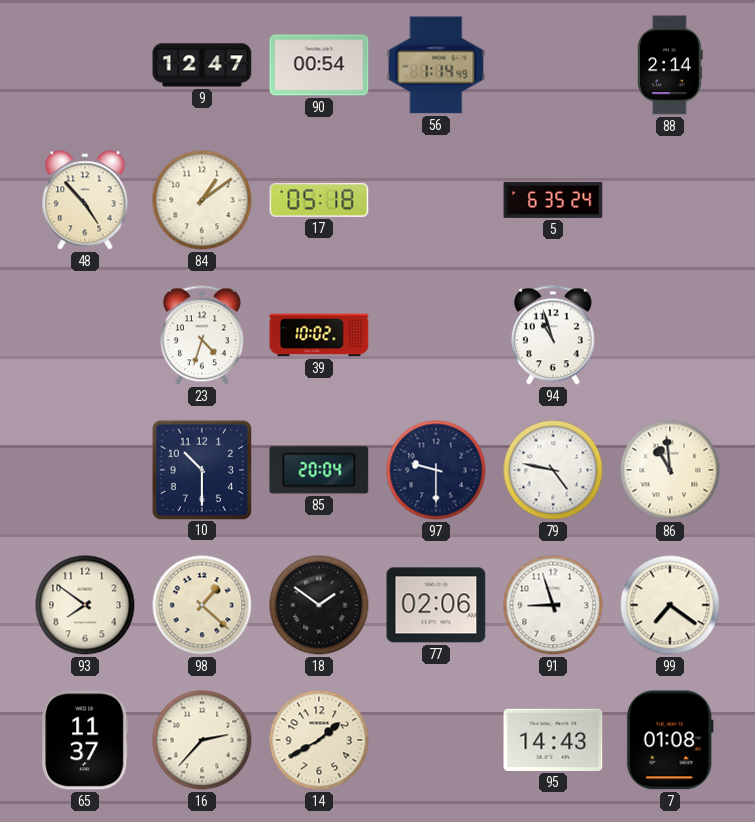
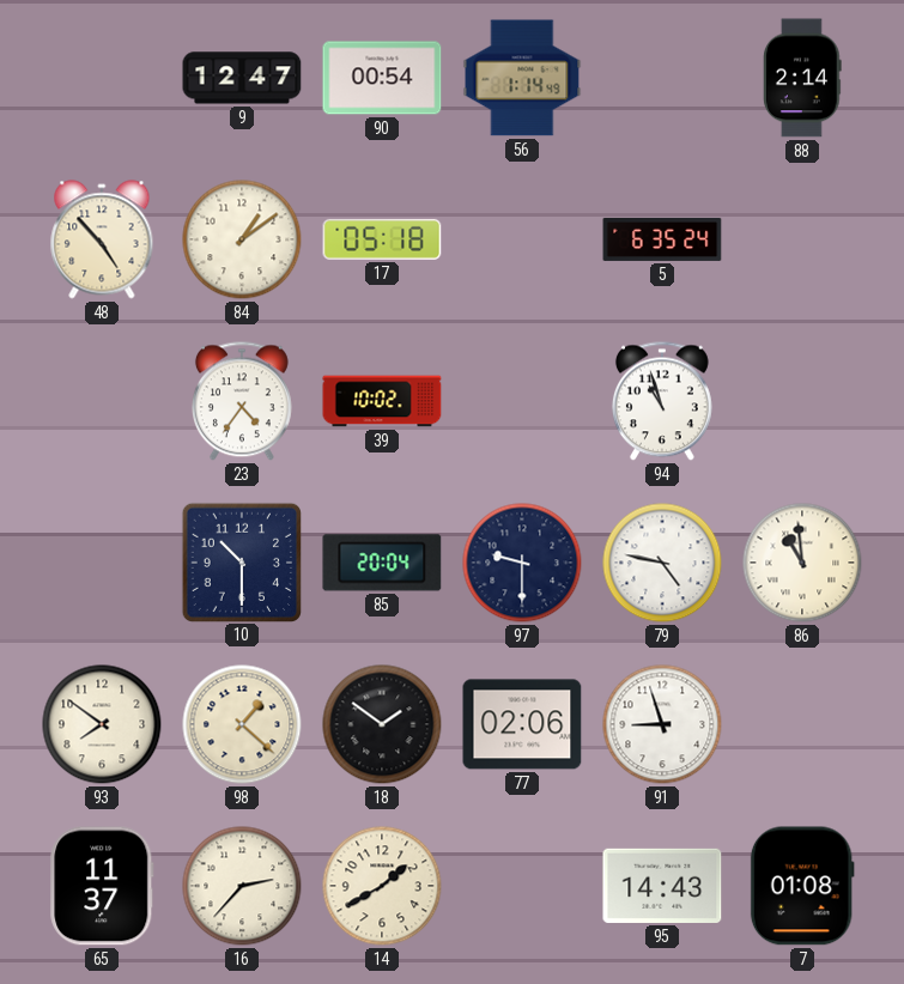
23: 4:33 -> 4:36
99: 7:21 -> none
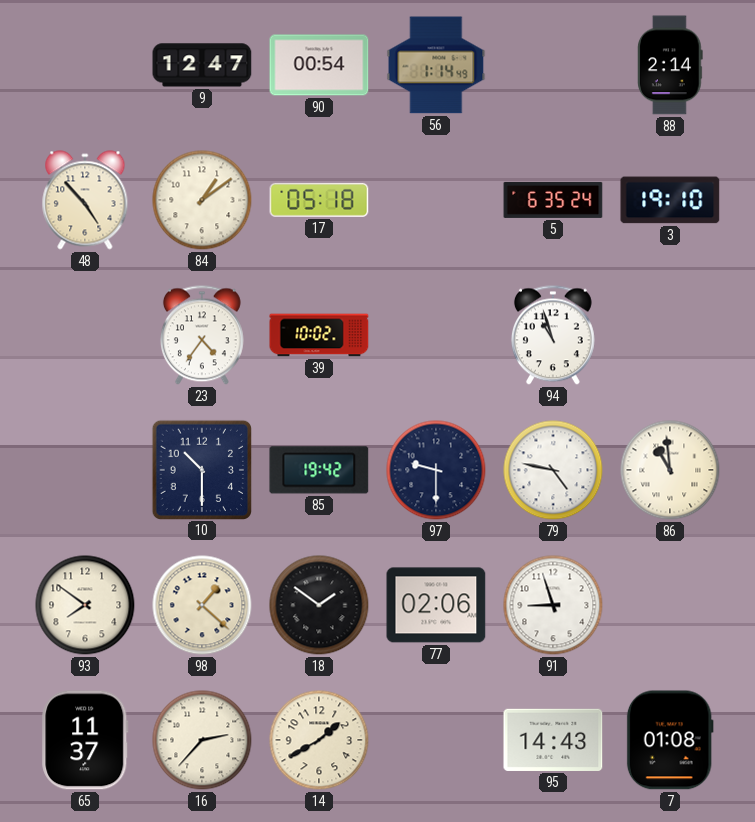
3: none -> 19:10
85: 20:04 -> 19:42
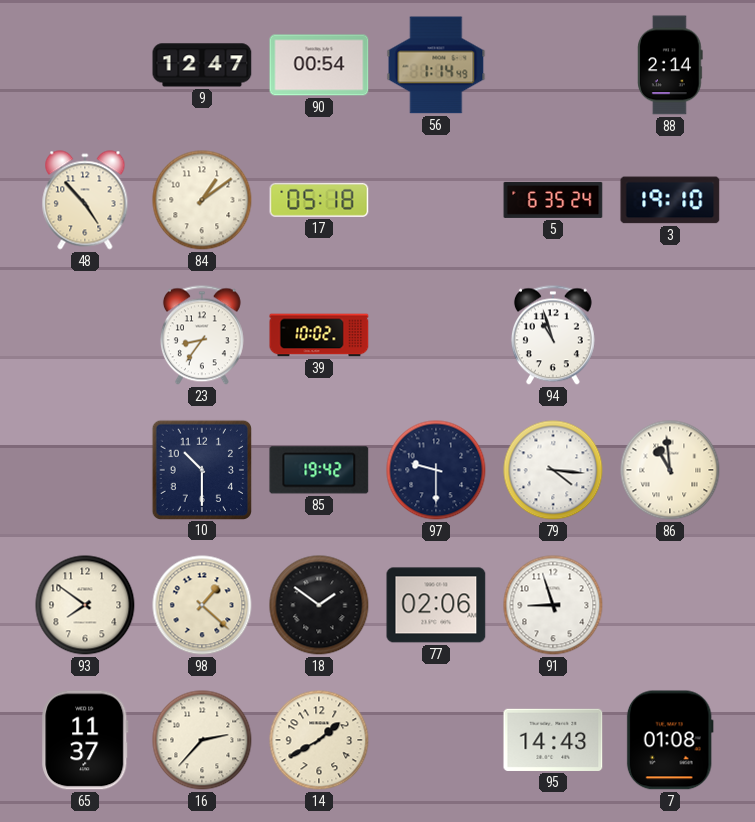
23: 4:36 -> 8:36
79: 4:47 -> 4:16
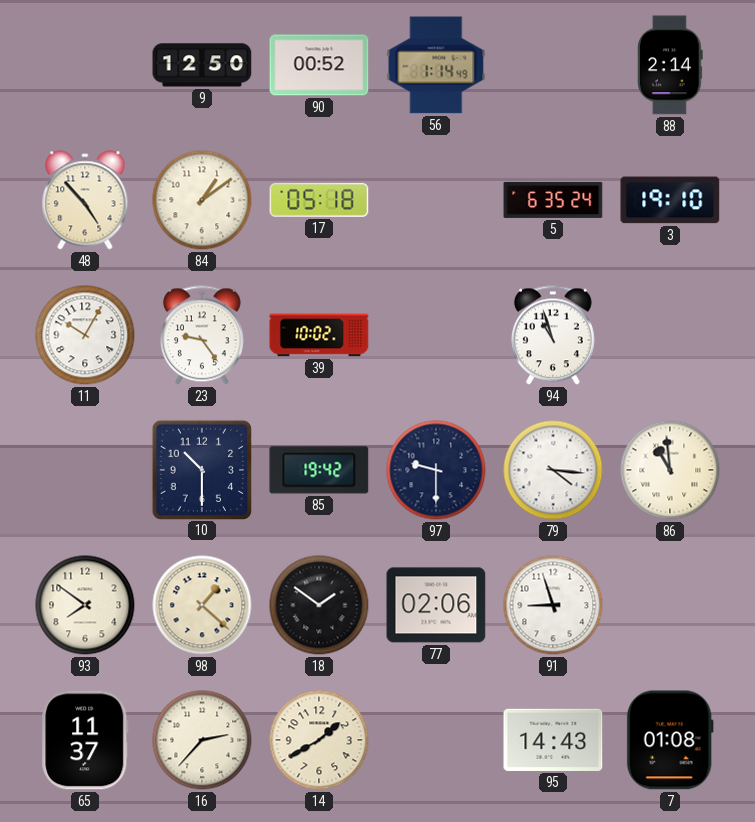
9: 12:47 -> 12:50
90: 00:54 -> 00:52
11: none -> 10:05
23: 8:36 -> 9:24
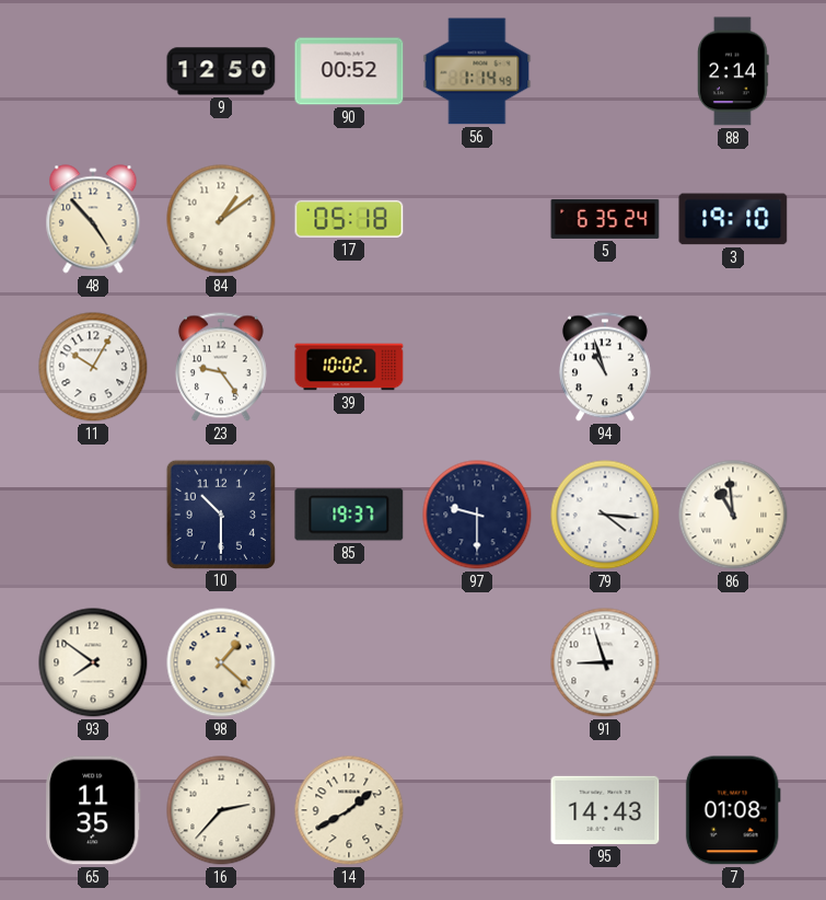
85: 19:42 -> 19:37
18: 1:51 -> none
77: 02:06 -> none
65: 11:37 -> 11:35
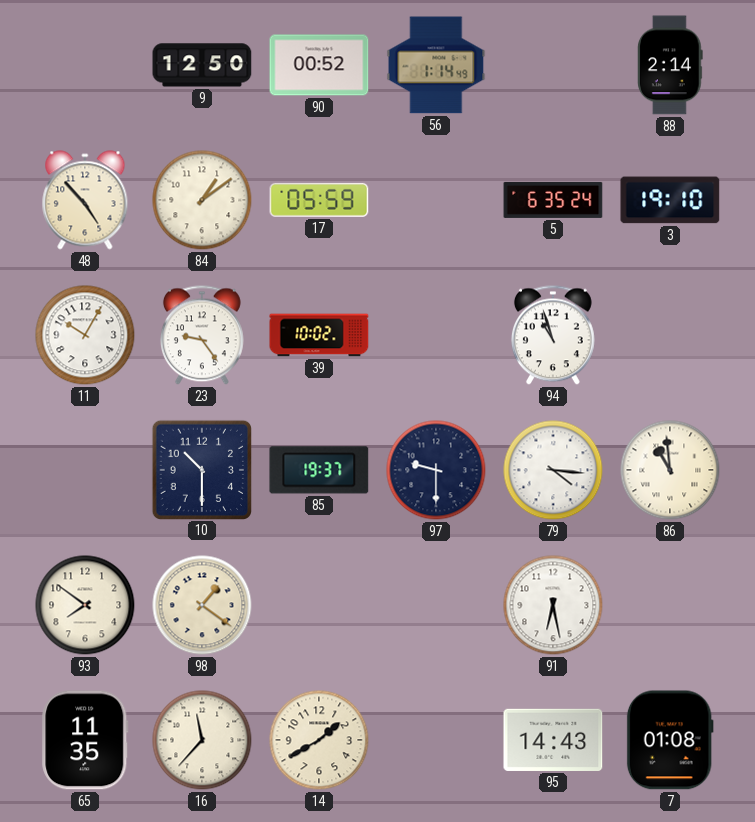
17: 05:18 -> 05:59
98: 1:22 -> 1:21
91: 8:57 -> 6:28
16: 2:37 -> 11:37
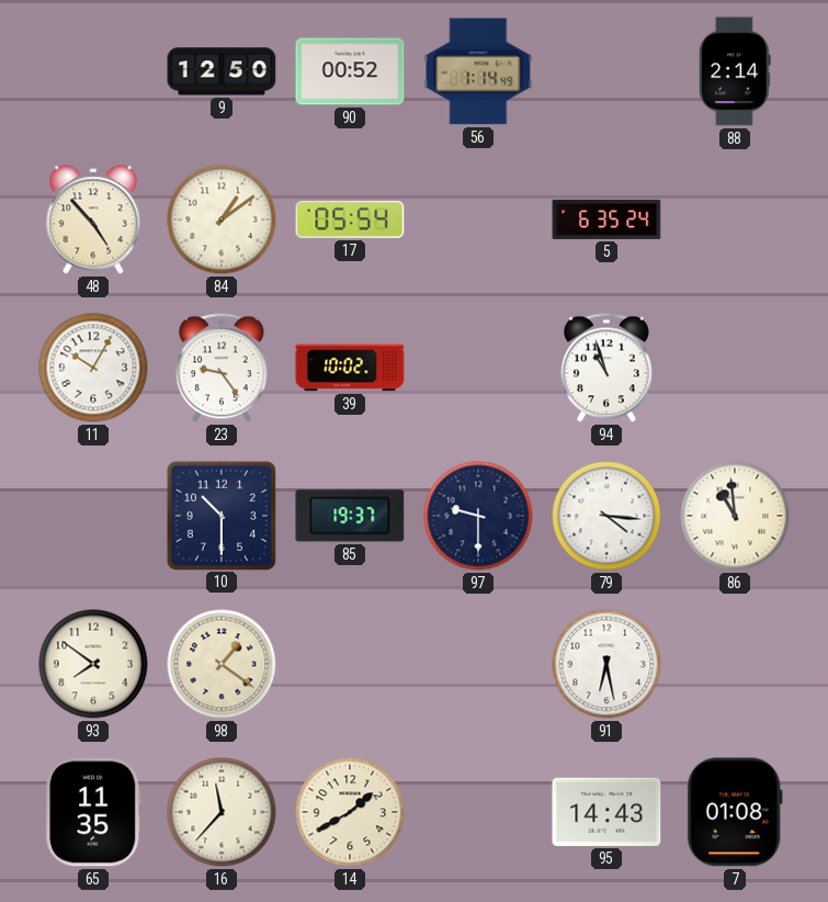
17: 05:59 -> 05:54
3: 19:10 -> none
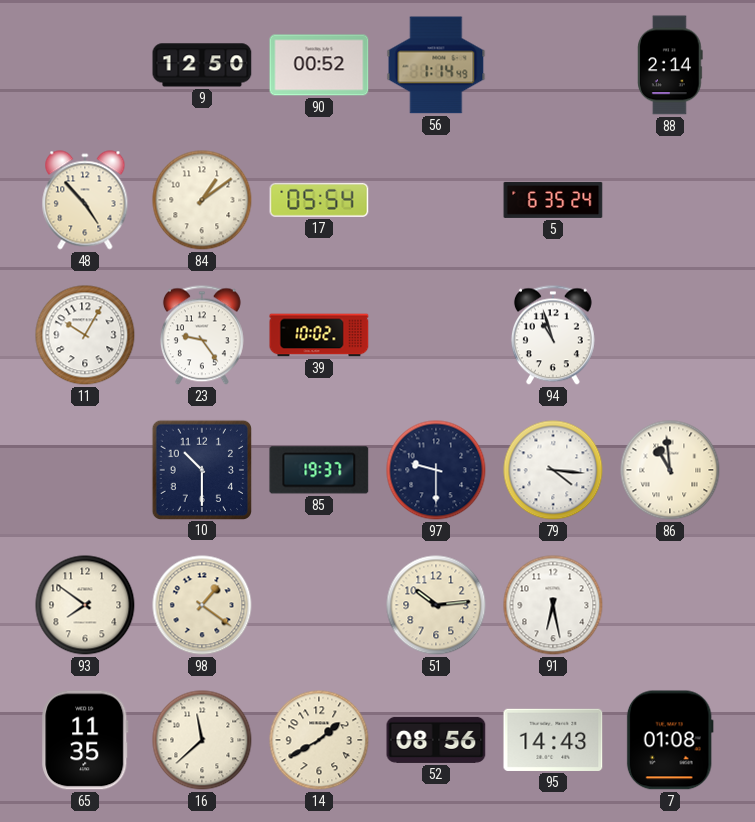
51: none -> 10:14
16: 11:37 -> 11:38
52: none -> 08:56
